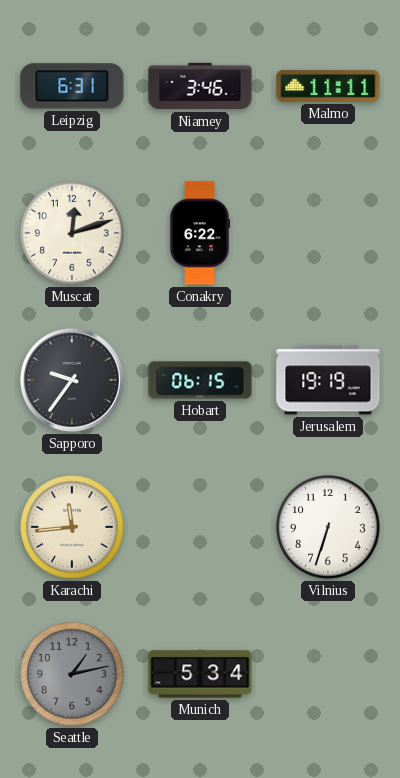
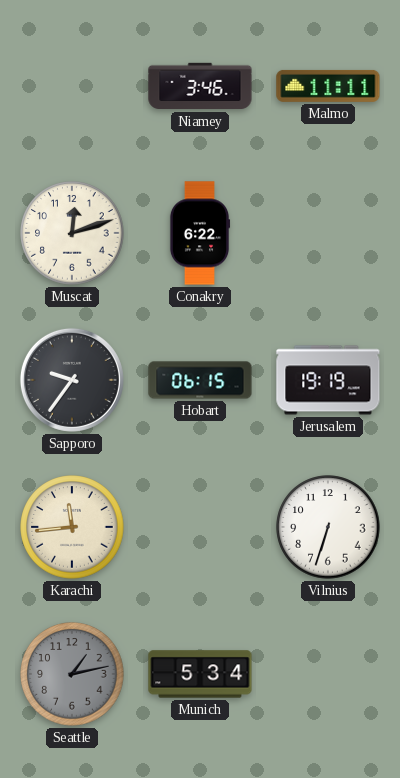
Leipzig: 6:31 -> none
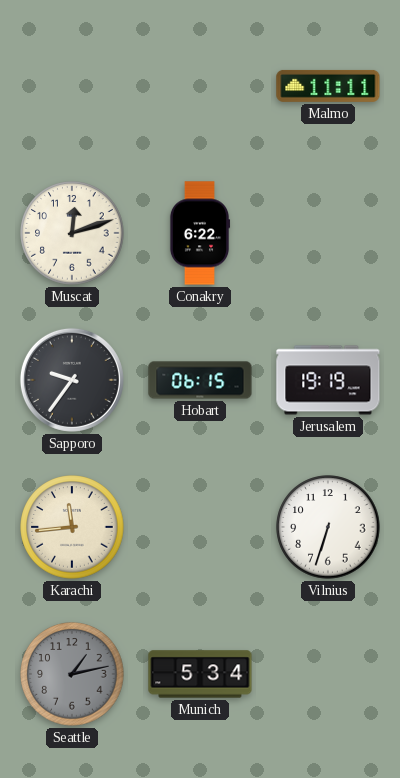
Niamey: 3:46 -> none
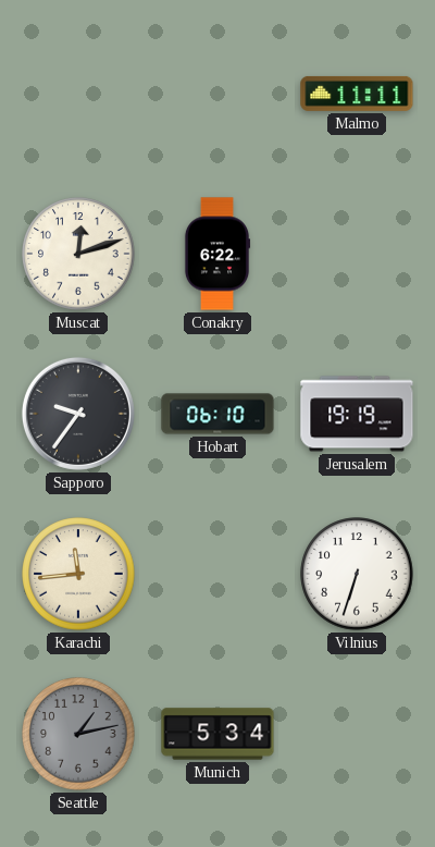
Hobart: 06:15 -> 06:10
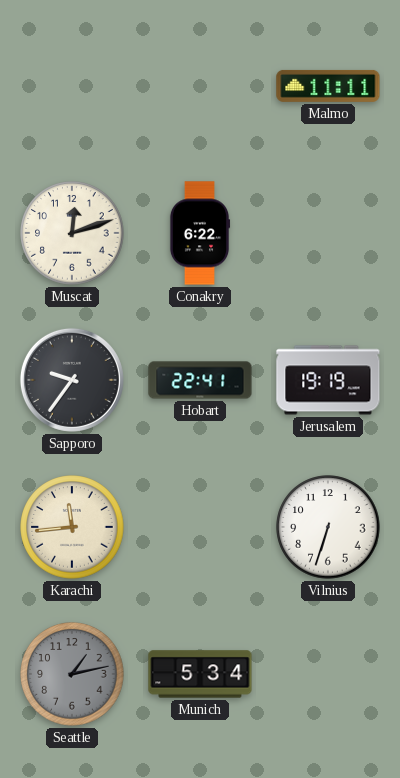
Hobart: 06:10 -> 22:41
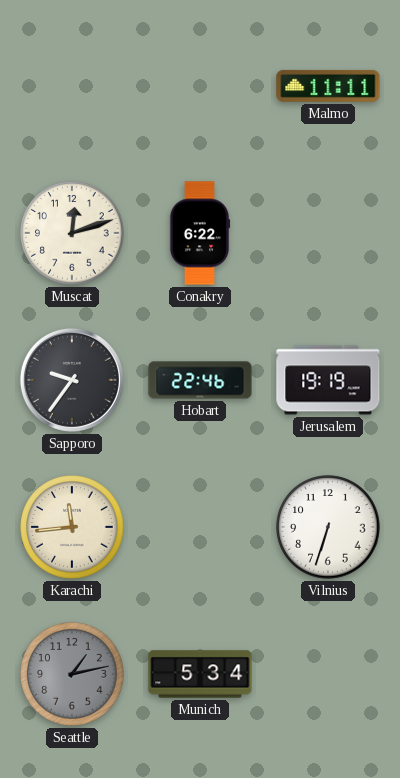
Hobart: 22:41 -> 22:46
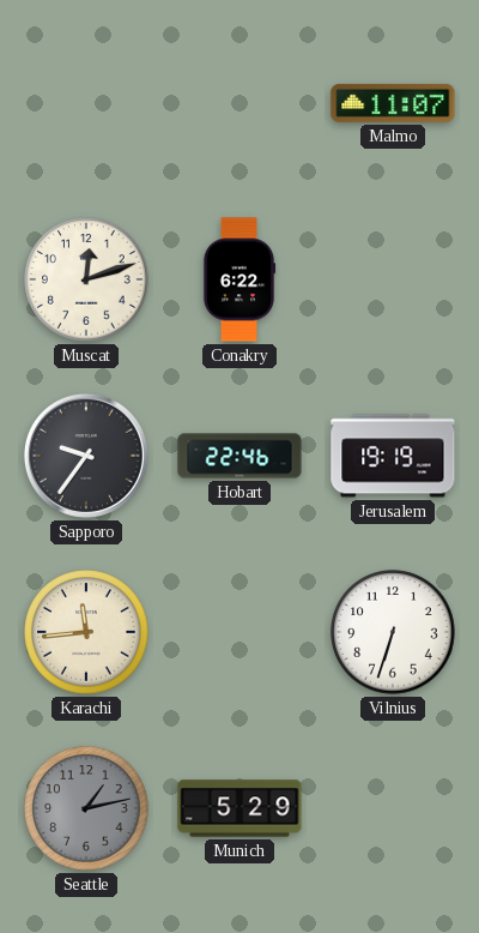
Malmo: 11:11 -> 11:07
Munich: 5:34 -> 5:29
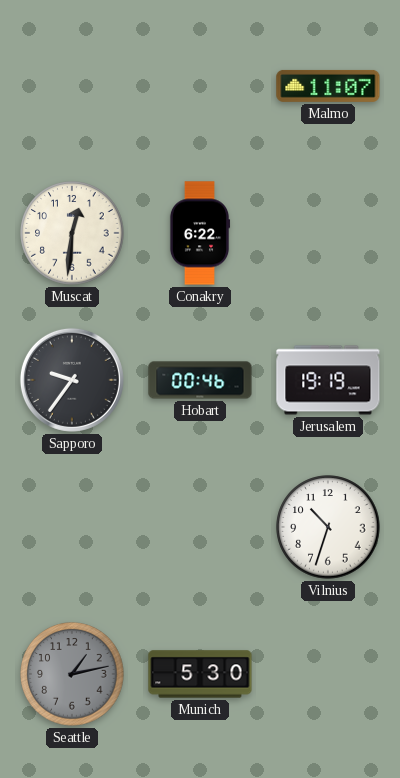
Muscat: 12:12 -> 12:31
Hobart: 22:46 -> 00:46
Karachi: 11:44 -> none
Vilnius: 6:33 -> 10:33
Munich: 5:29 -> 5:30
